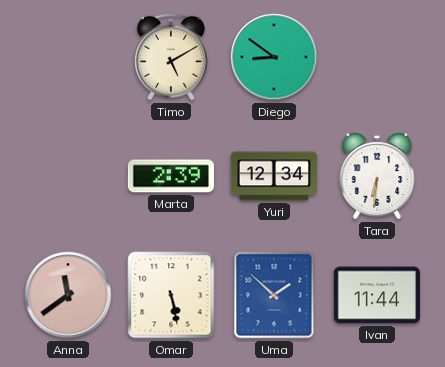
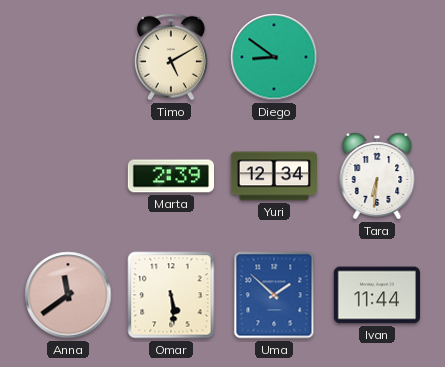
Omar: 5:28 -> 5:29
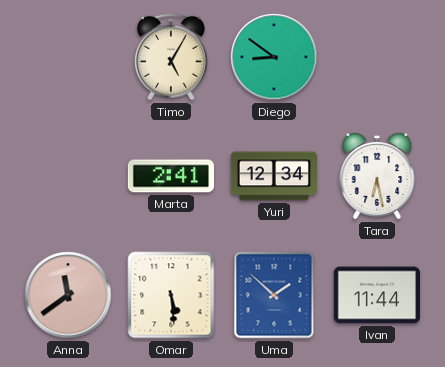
Timo: 5:10 -> 5:05
Marta: 2:39 -> 2:41
Tara: 6:31 -> 6:28
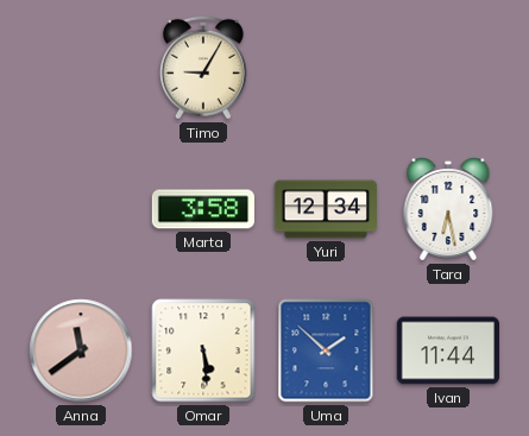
Timo: 5:05 -> 9:05
Diego: 8:51 -> none
Marta: 2:41 -> 3:58
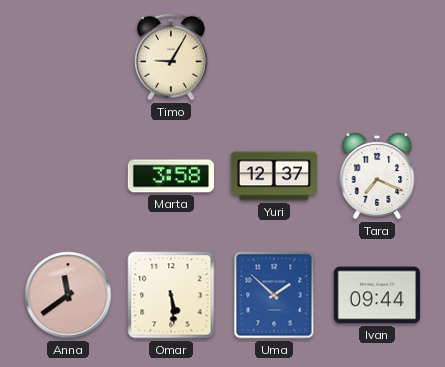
Yuri: 12:34 -> 12:37
Tara: 6:28 -> 7:19
Ivan: 11:44 -> 09:44
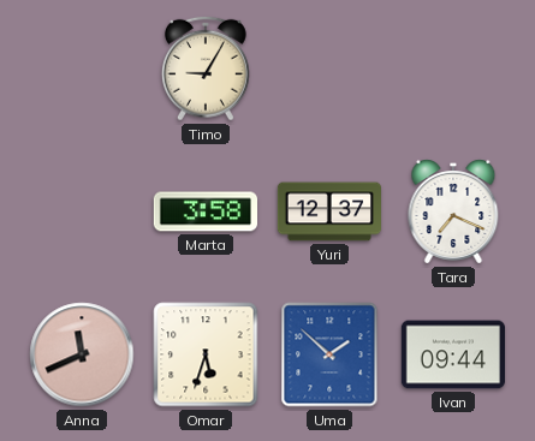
Anna: 11:39 -> 11:41
Omar: 5:29 -> 5:33
